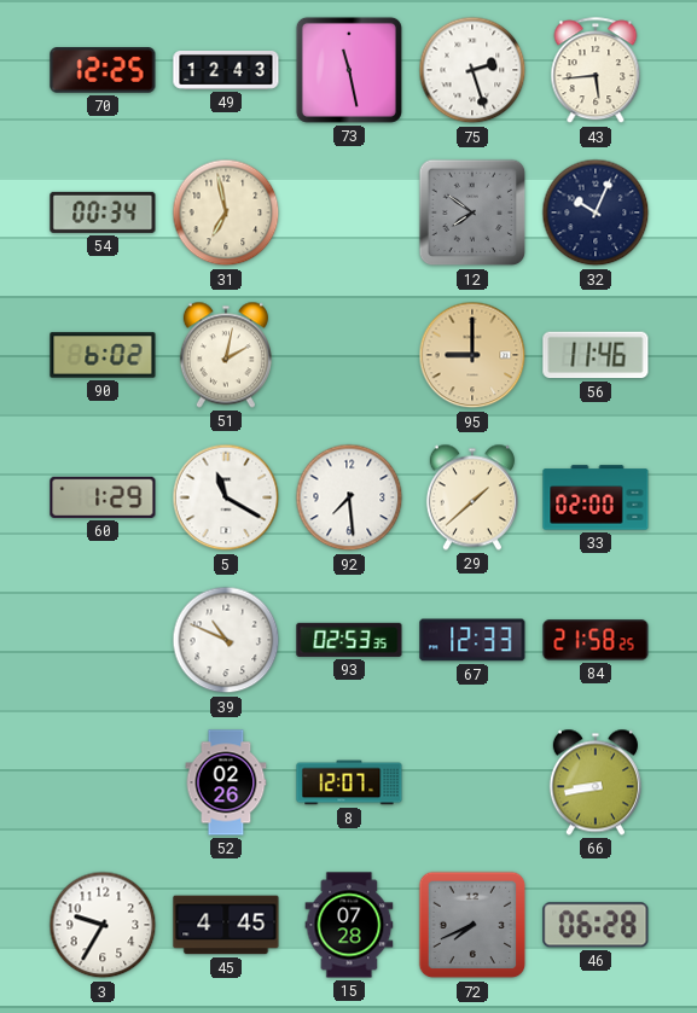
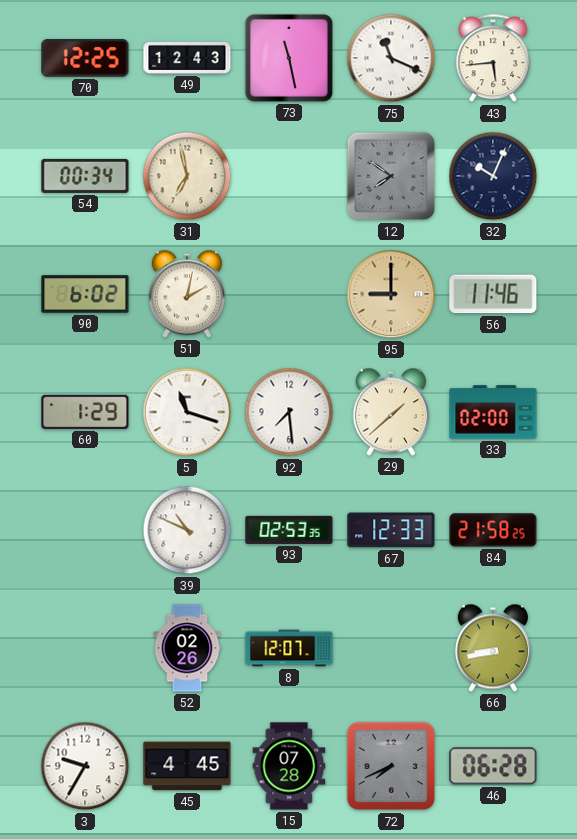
75: 2:27 -> 11:19
5: 11:20 -> 11:18
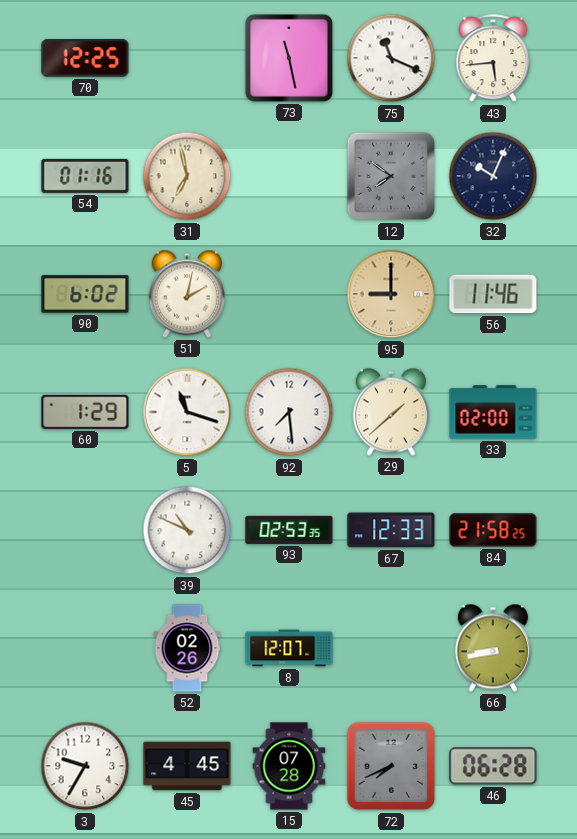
49: 12:43 -> none
54: 00:34 -> 01:16
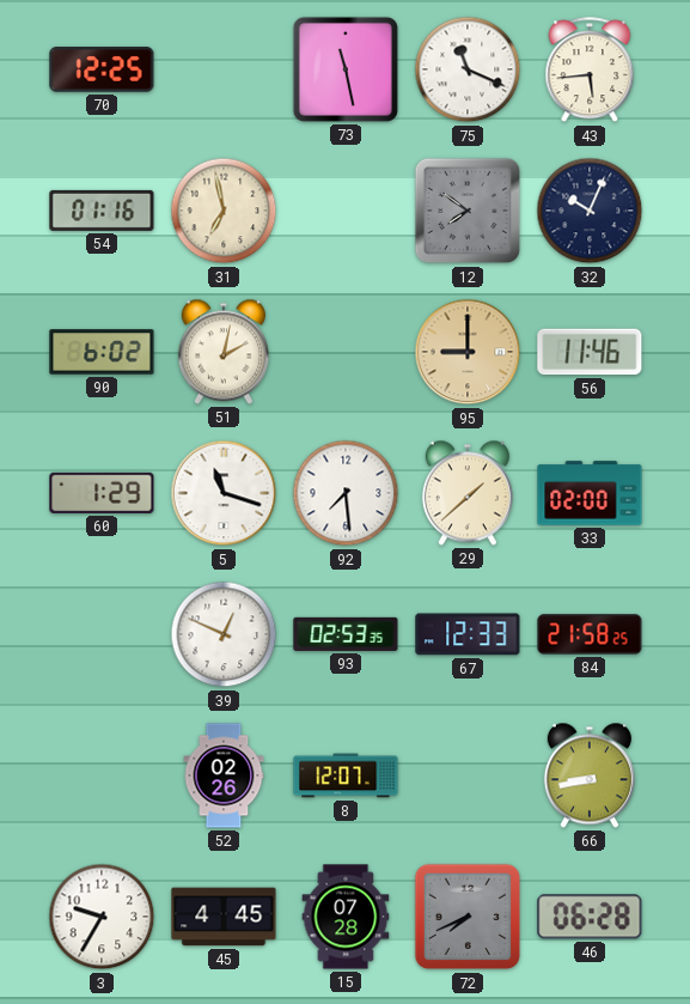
39: 10:49 -> 12:49
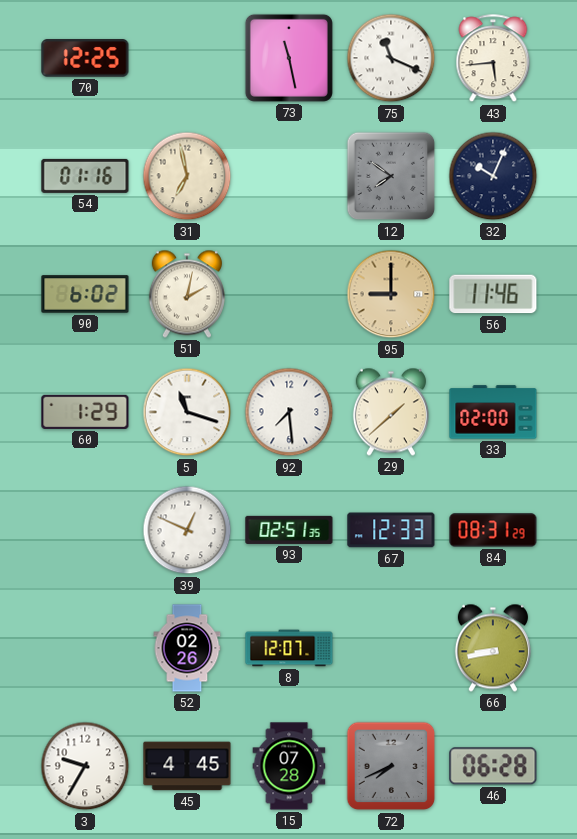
93: 02:53 -> 02:51
84: 21:58 -> 08:31
